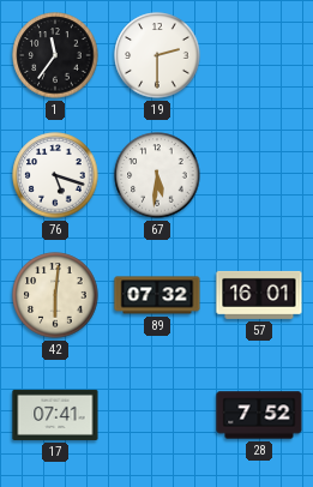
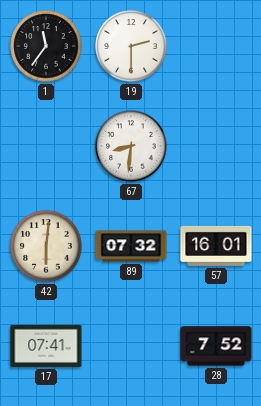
76: 5:18 -> none
67: 5:31 -> 8:31
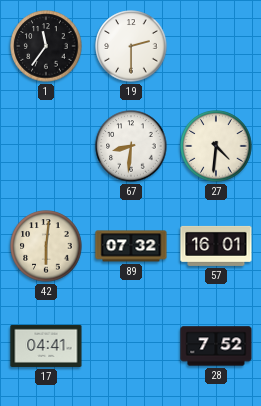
27: none -> 4:31
17: 07:41 -> 04:41
